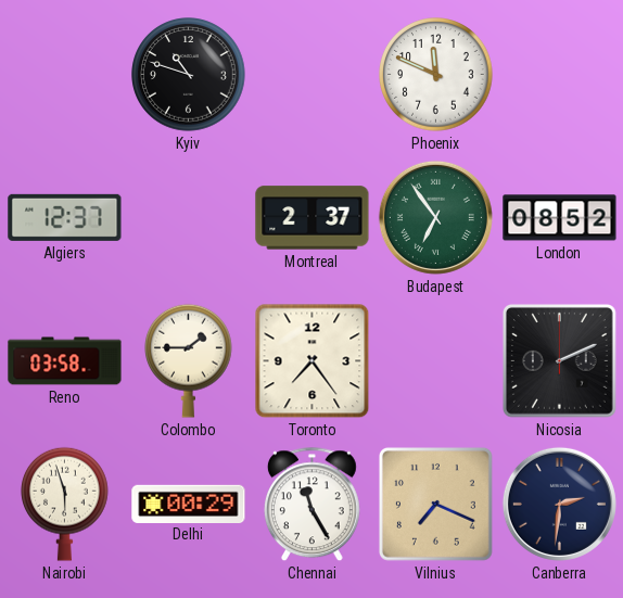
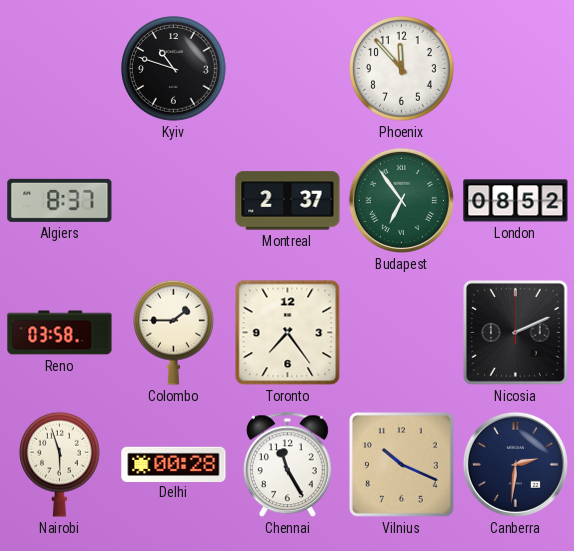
Phoenix: 11:49 -> 11:53
Algiers: 12:37 -> 8:37
Delhi: 00:29 -> 00:28
Vilnius: 7:19 -> 10:19
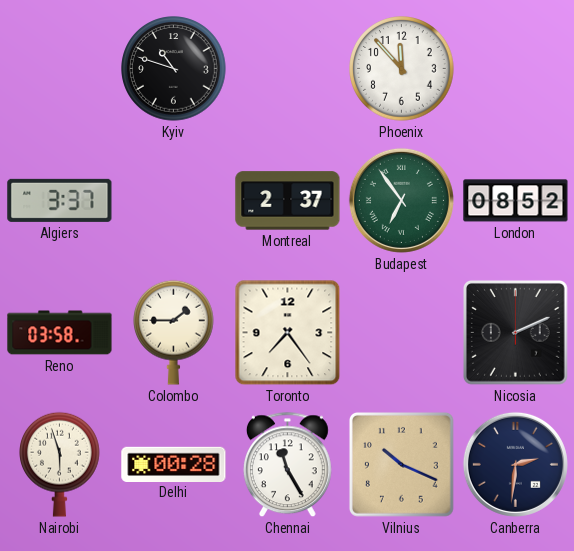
Algiers: 8:37 -> 3:37
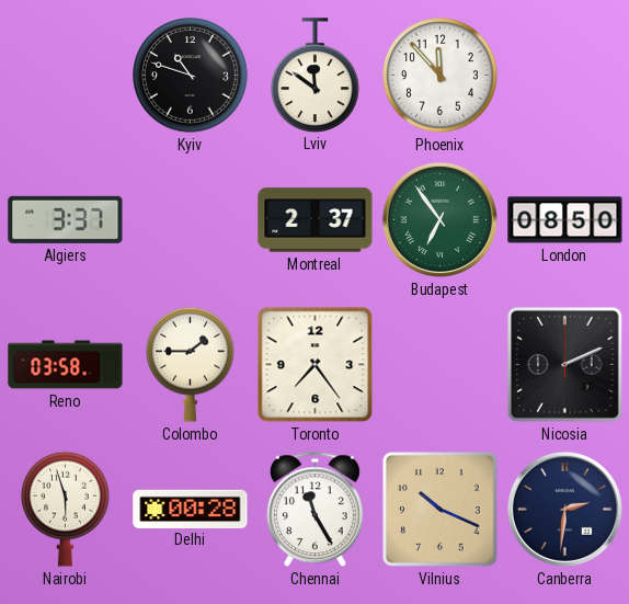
Lviv: none -> 11:51
London: 08:52 -> 08:50
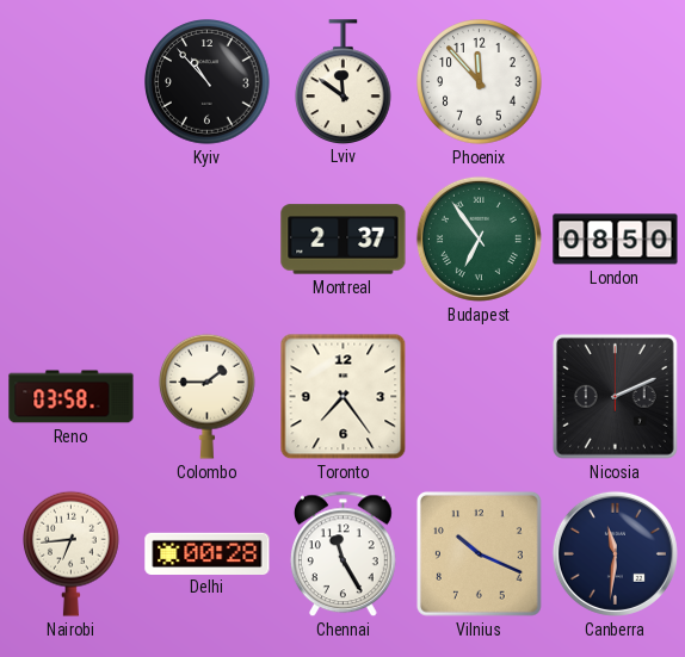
Kyiv: 10:48 -> 10:53
Algiers: 3:37 -> none
Nairobi: 5:57 -> 6:44
Canberra: 2:31 -> 11:31
